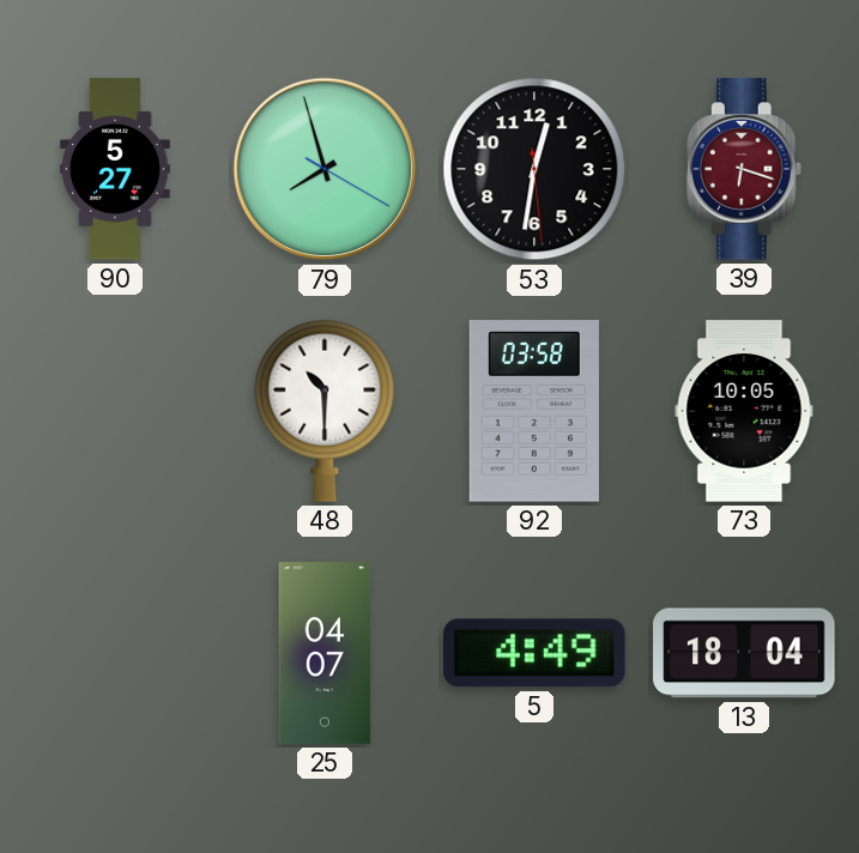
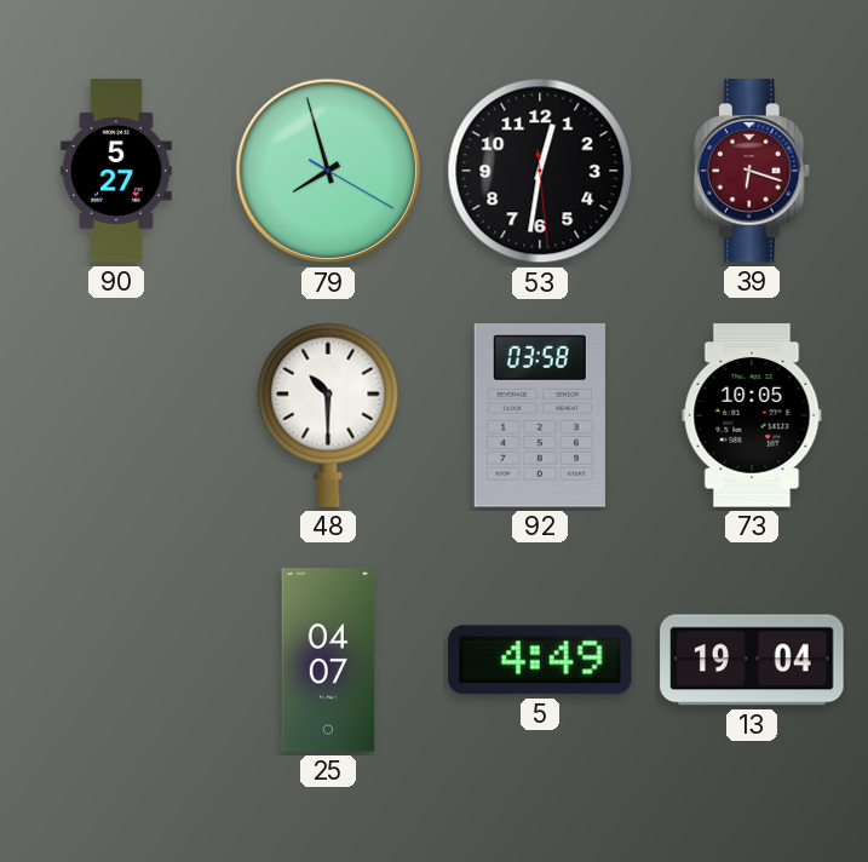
13: 18:04 -> 19:04
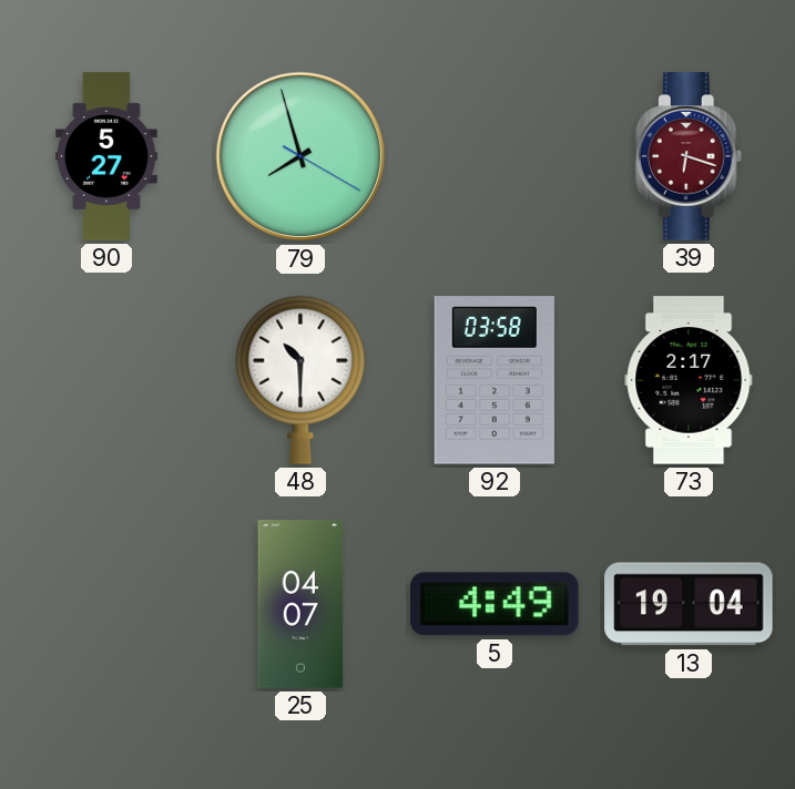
53: 12:31 -> none
73: 10:05 -> 2:17
